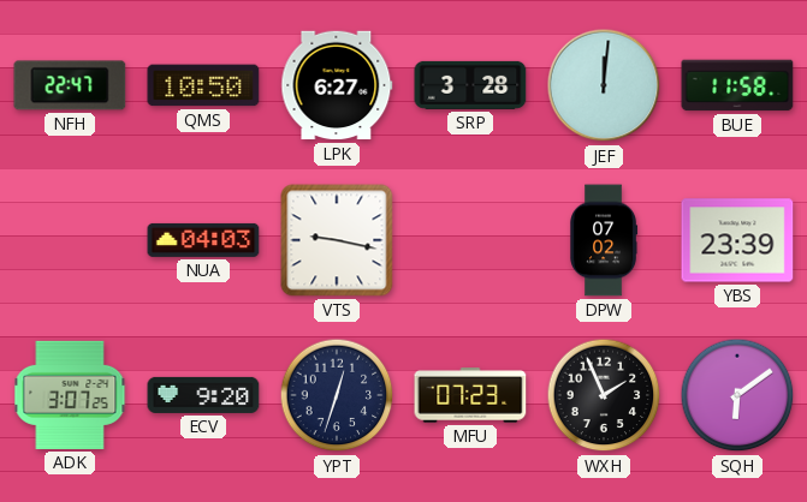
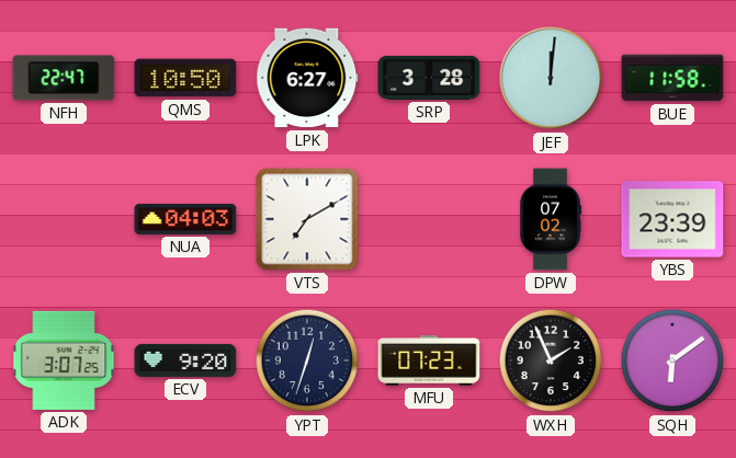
VTS: 9:17 -> 7:10
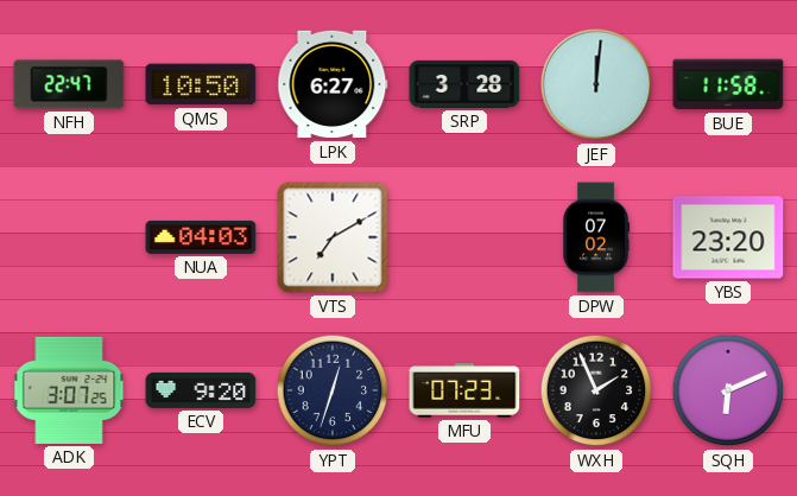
YBS: 23:39 -> 23:20
SQH: 6:09 -> 6:11
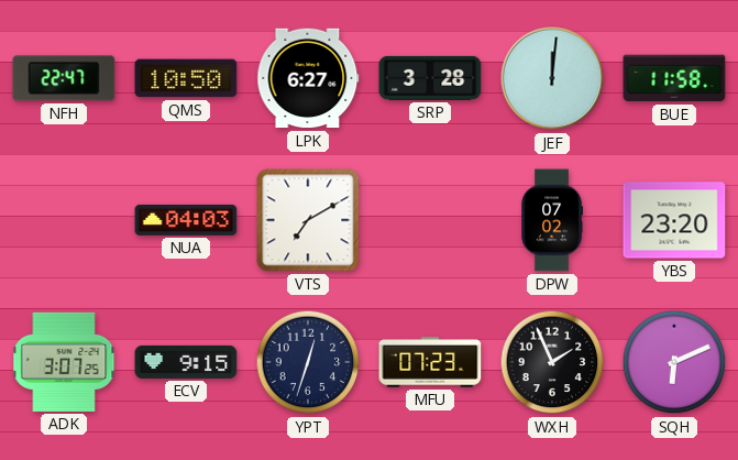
ECV: 9:20 -> 9:15
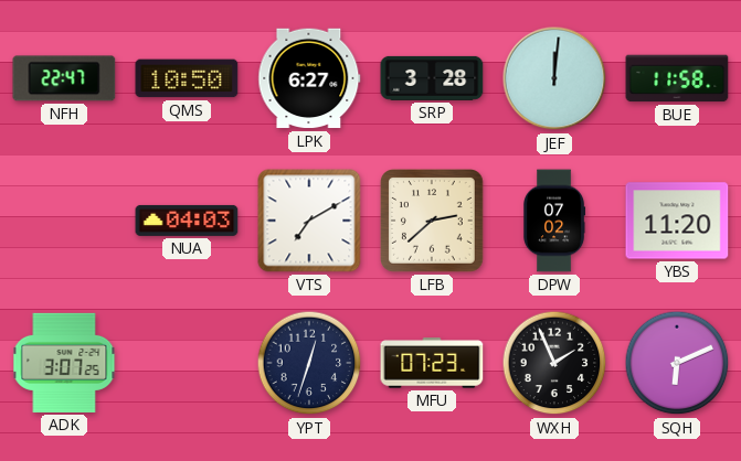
LFB: none -> 2:38
YBS: 23:20 -> 11:20
ECV: 9:15 -> none
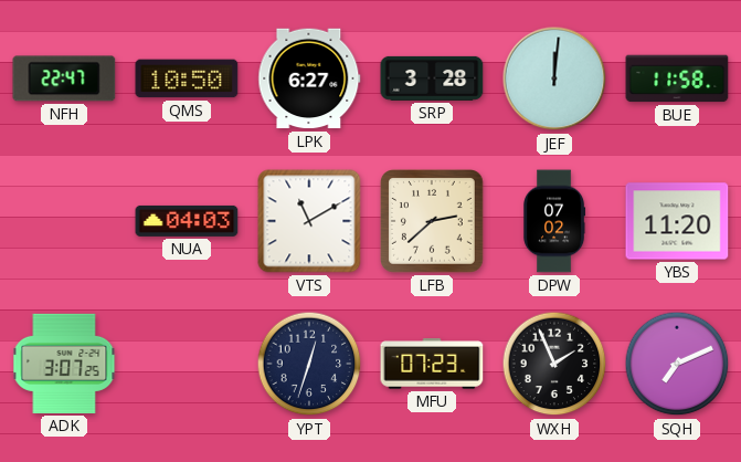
VTS: 7:10 -> 11:10
SQH: 6:11 -> 7:11
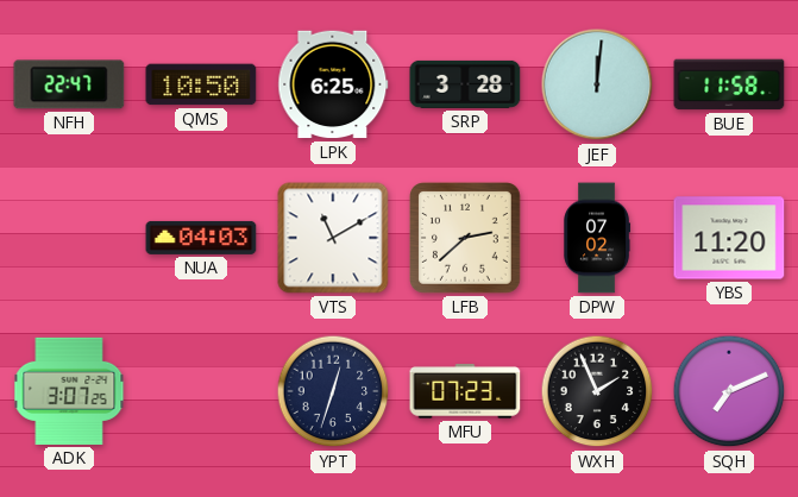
LPK: 6:27 -> 6:25
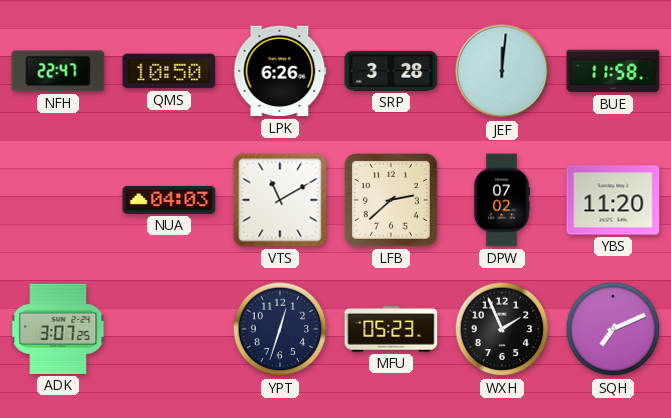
LPK: 6:25 -> 6:26
MFU: 07:23 -> 05:23
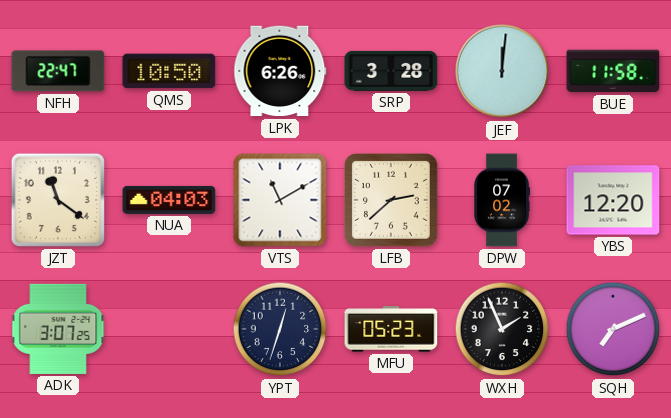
JZT: none -> 11:21
YBS: 11:20 -> 12:20
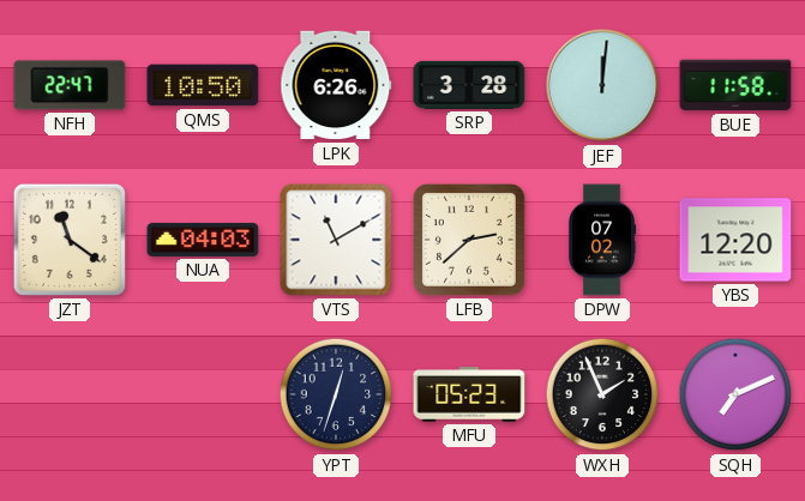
ADK: 3:07 -> none
